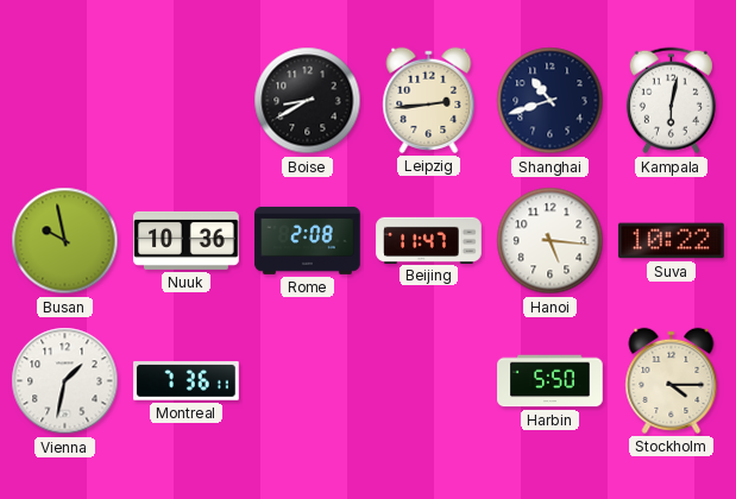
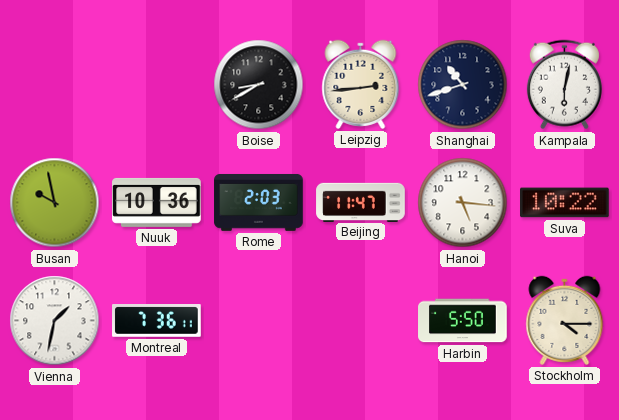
Rome: 2:08 -> 2:03
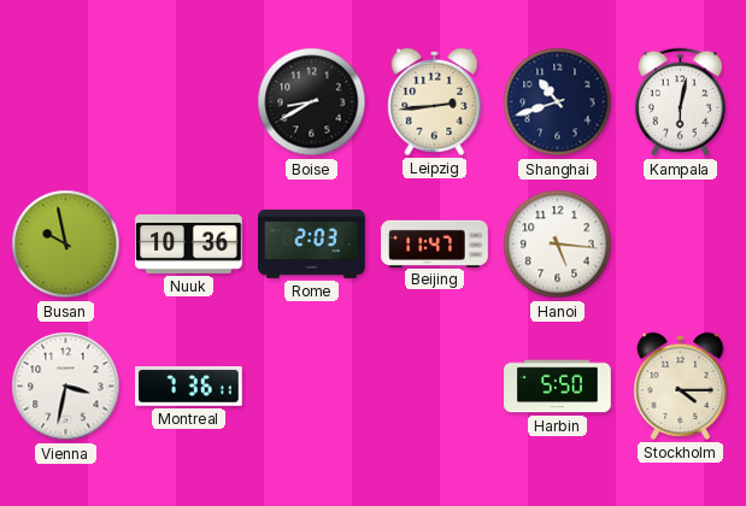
Suva: 10:22 -> none
Vienna: 1:32 -> 3:32
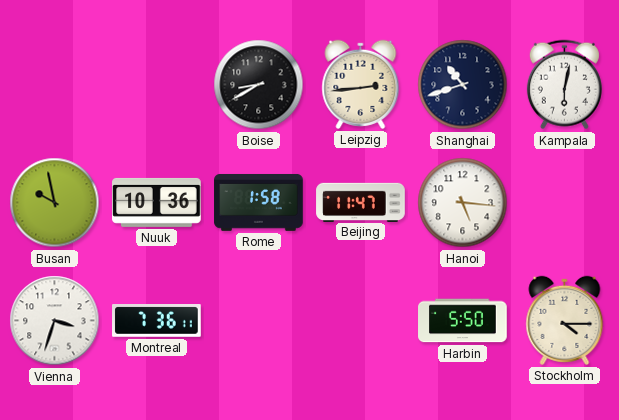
Rome: 2:03 -> 1:58
Vienna: 3:32 -> 3:33
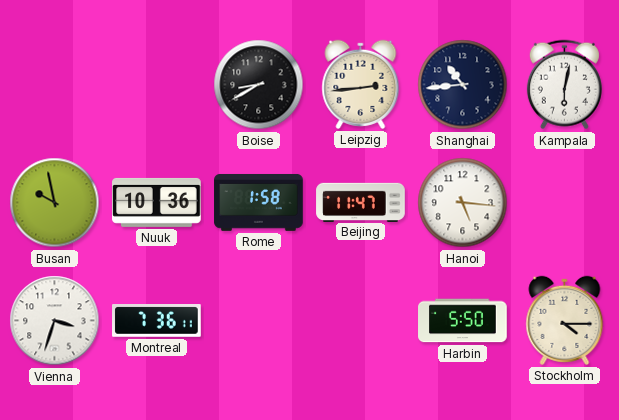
Shanghai: 10:42 -> 10:44
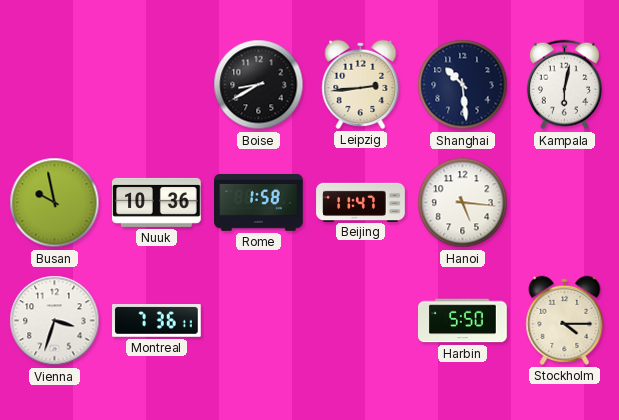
Shanghai: 10:44 -> 10:29
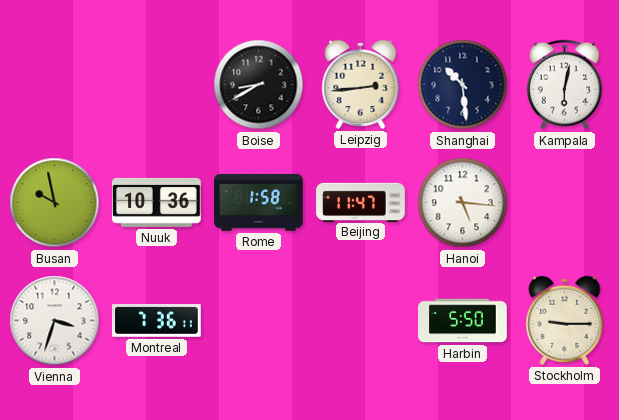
Stockholm: 4:15 -> 9:15
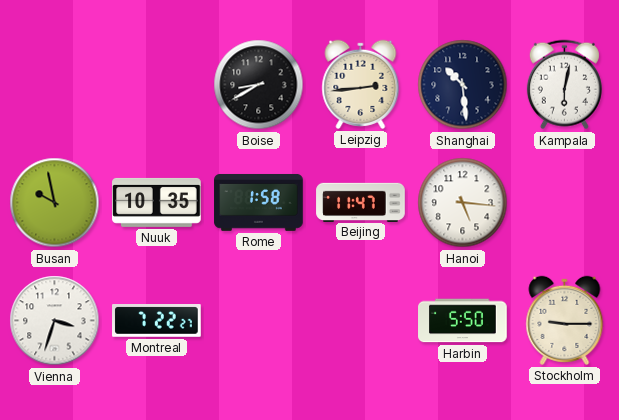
Nuuk: 10:36 -> 10:35
Montreal: 7:36 -> 7:22
